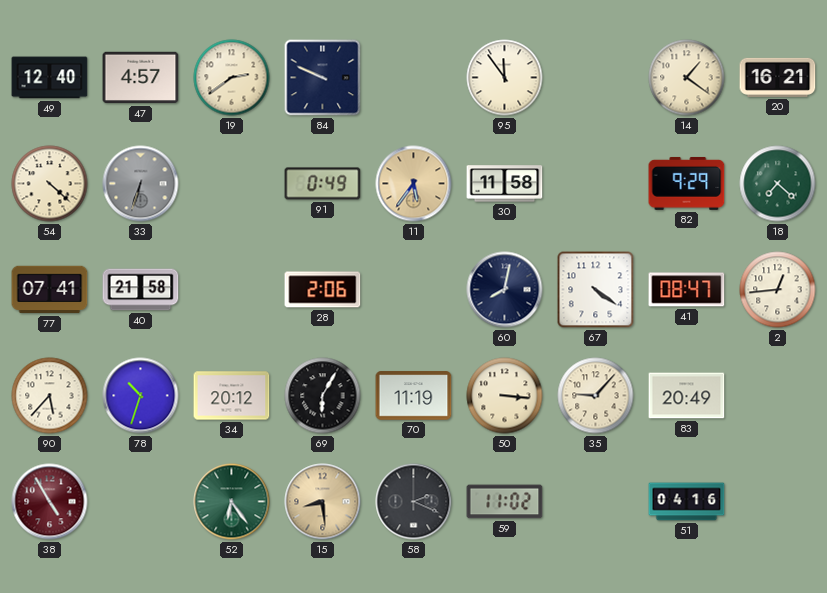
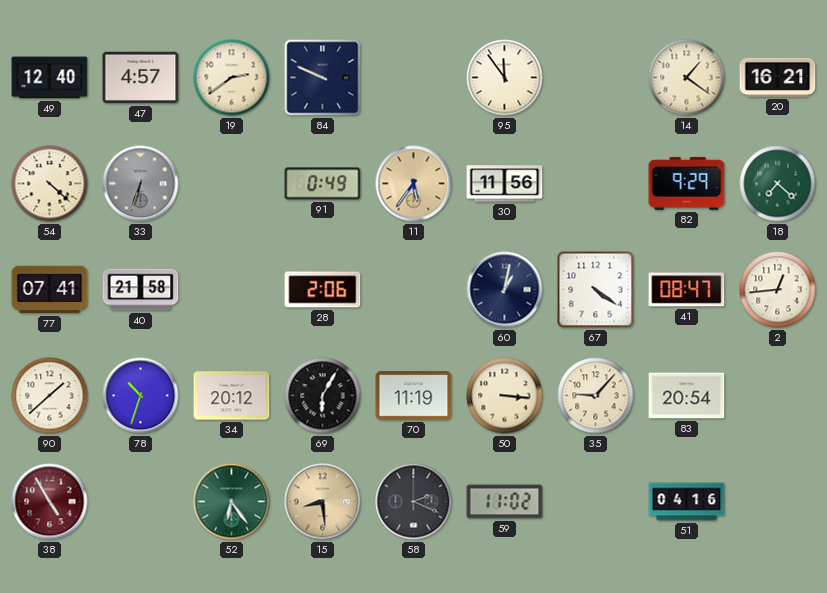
30: 11:58 -> 11:56
60: 8:02 -> 1:02
90: 5:37 -> 1:38
83: 20:49 -> 20:54
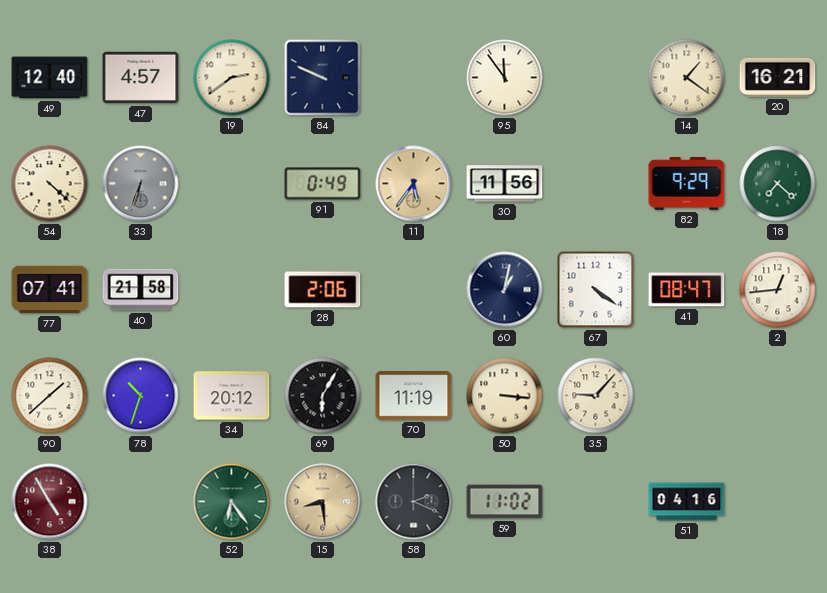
83: 20:54 -> none
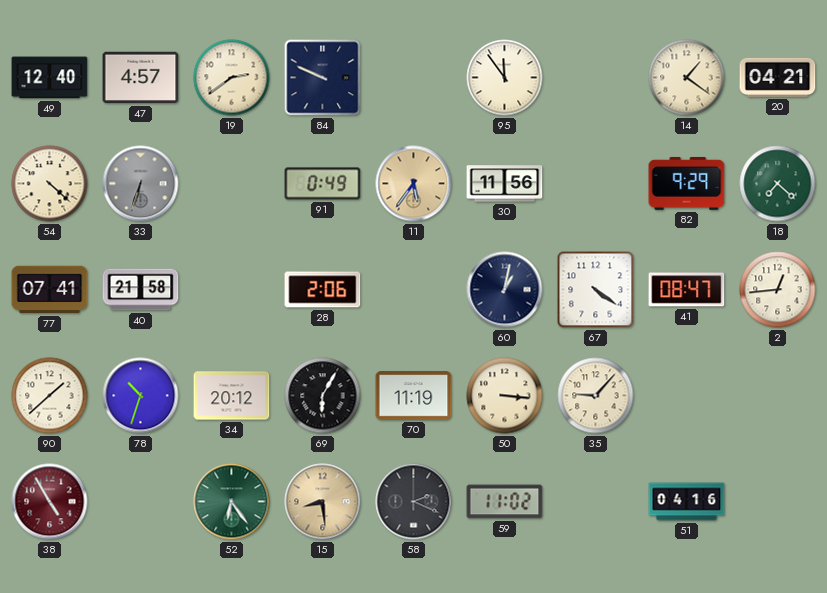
20: 16:21 -> 04:21
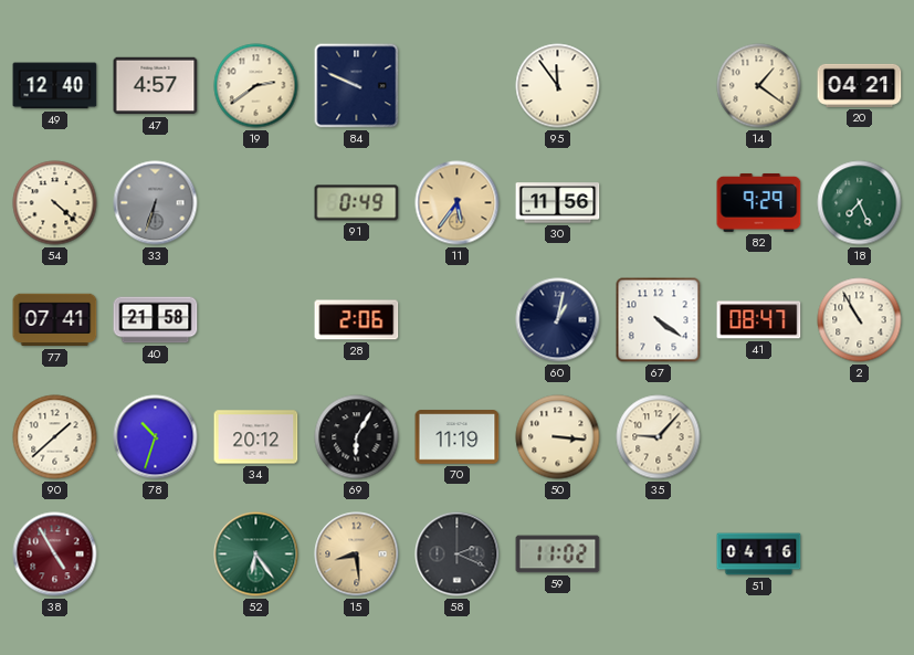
18: 7:22 -> 7:26
2: 12:44 -> 10:55
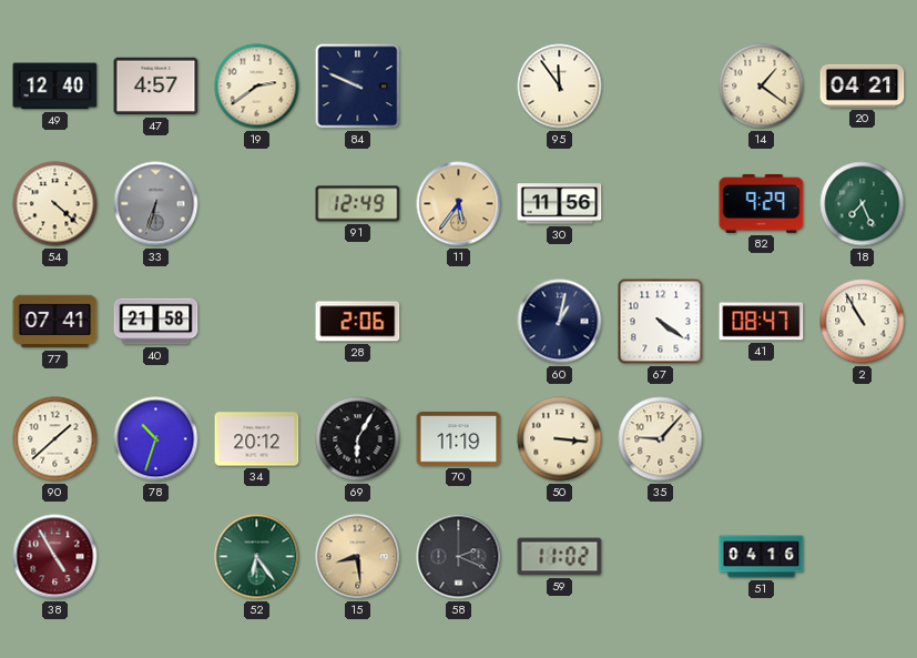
91: 0:49 -> 12:49
